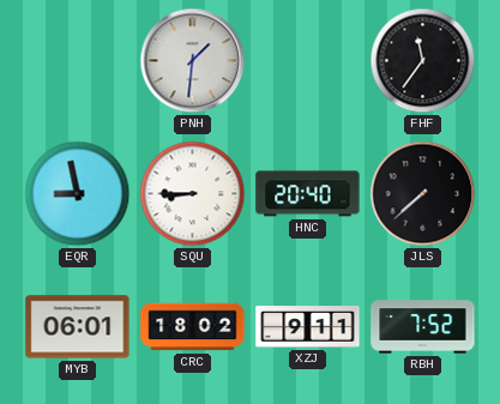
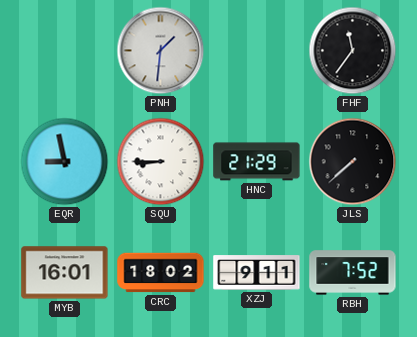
HNC: 20:40 -> 21:29
MYB: 06:01 -> 16:01
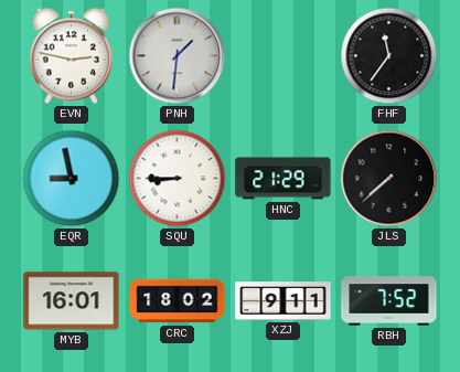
EVN: none -> 2:47
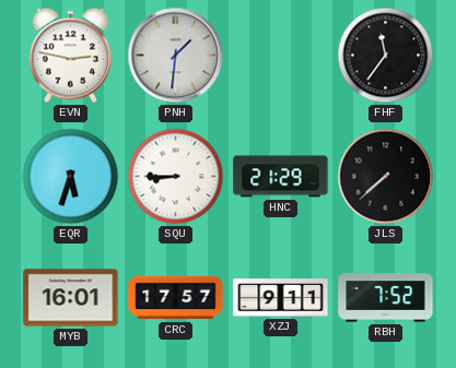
EQR: 8:58 -> 5:33
CRC: 18:02 -> 17:57
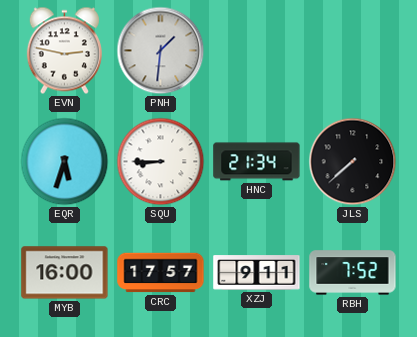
FHF: 11:36 -> none
HNC: 21:29 -> 21:34
MYB: 16:01 -> 16:00
